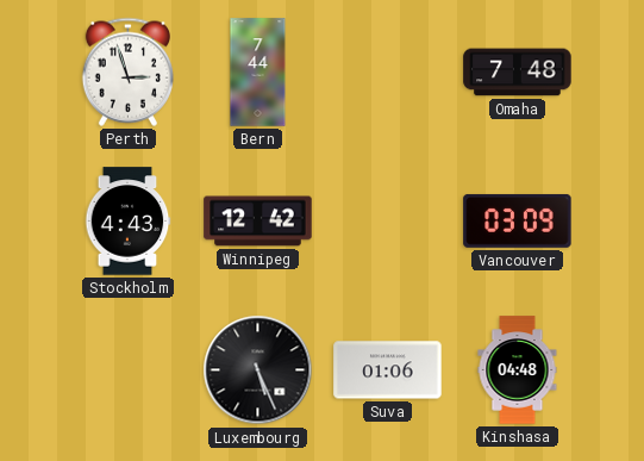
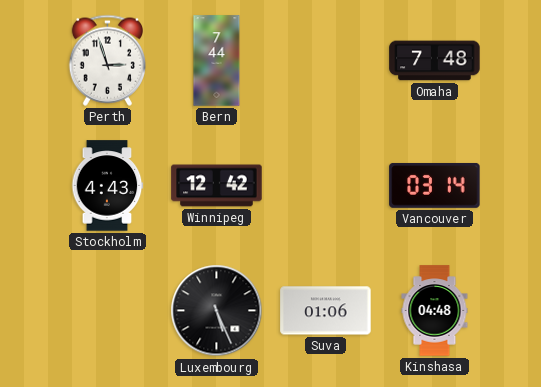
Vancouver: 03:09 -> 03:14
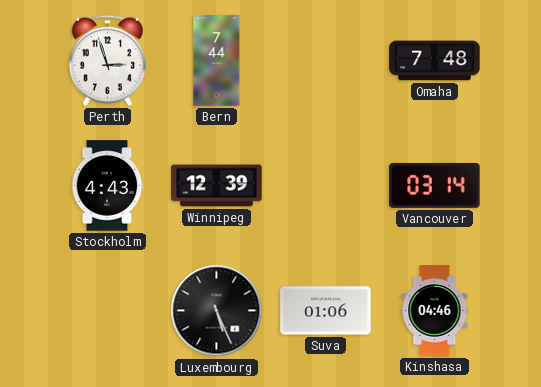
Winnipeg: 12:42 -> 12:39
Kinshasa: 04:48 -> 04:46
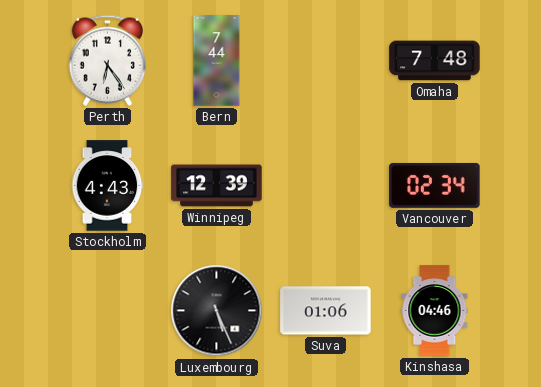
Perth: 2:57 -> 6:24
Vancouver: 03:14 -> 02:34
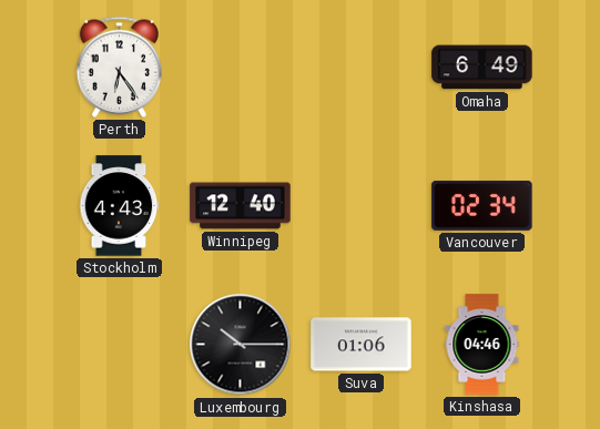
Bern: 7:44 -> none
Omaha: 7:48 -> 6:49
Winnipeg: 12:39 -> 12:40
Luxembourg: 5:26 -> 10:15
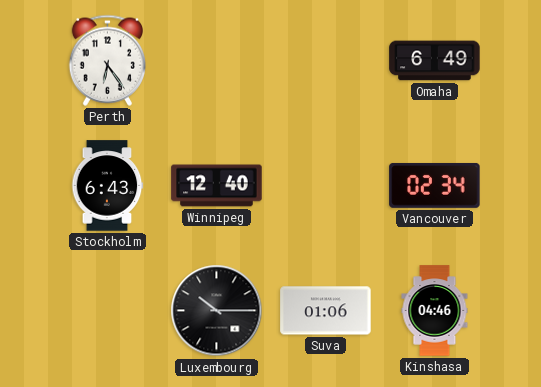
Stockholm: 4:43 -> 6:43
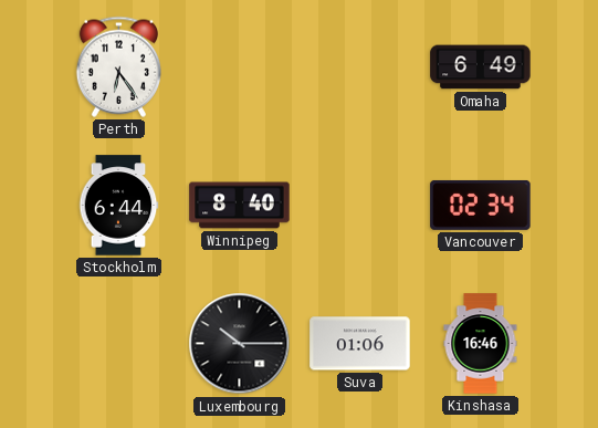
Stockholm: 6:43 -> 6:44
Winnipeg: 12:40 -> 8:40
Kinshasa: 04:46 -> 16:46
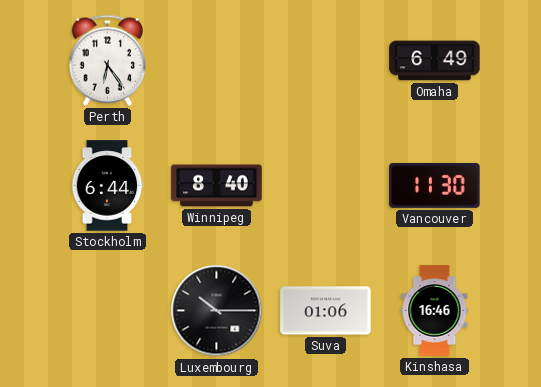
Vancouver: 02:34 -> 11:30
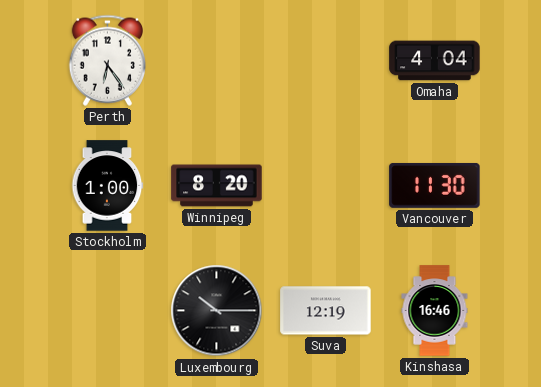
Omaha: 6:49 -> 4:04
Stockholm: 6:44 -> 1:00
Winnipeg: 8:40 -> 8:20
Suva: 01:06 -> 12:19
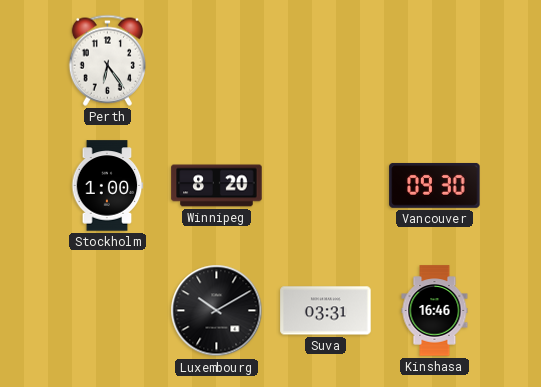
Omaha: 4:04 -> none
Vancouver: 11:30 -> 09:30
Luxembourg: 10:15 -> 10:10
Suva: 12:19 -> 03:31
